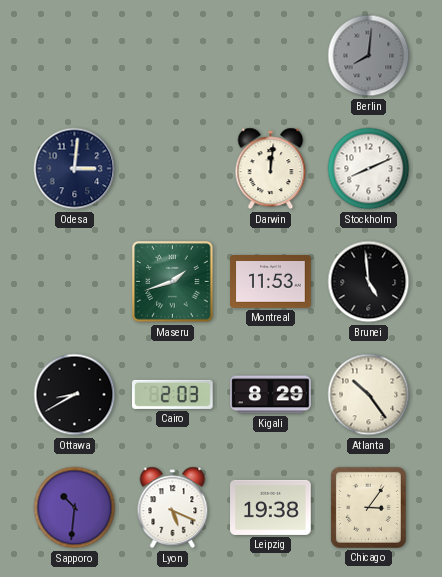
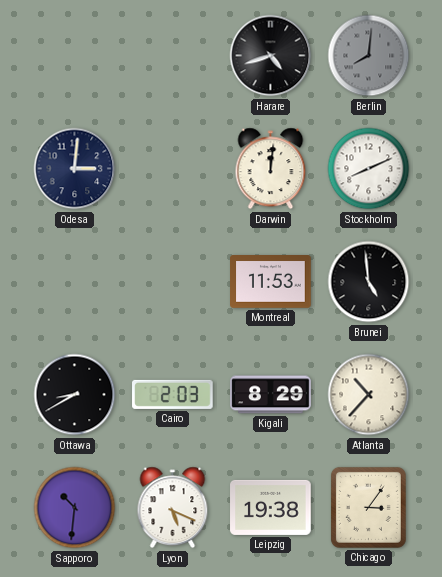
Harare: none -> 4:42
Maseru: 1:42 -> none
Atlanta: 10:24 -> 10:37
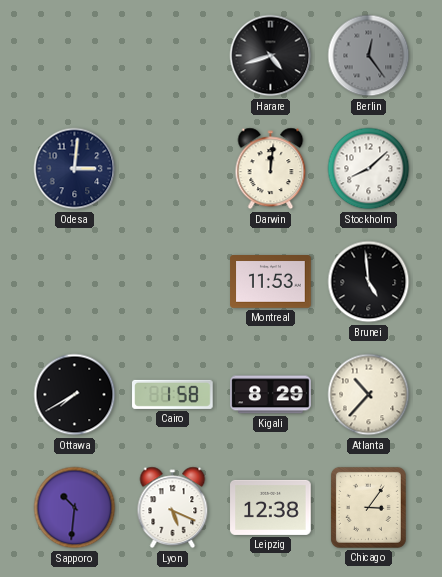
Berlin: 8:01 -> 12:24
Stockholm: 8:11 -> 8:08
Ottawa: 8:40 -> 7:40
Cairo: 2:03 -> 1:58
Leipzig: 19:38 -> 12:38
